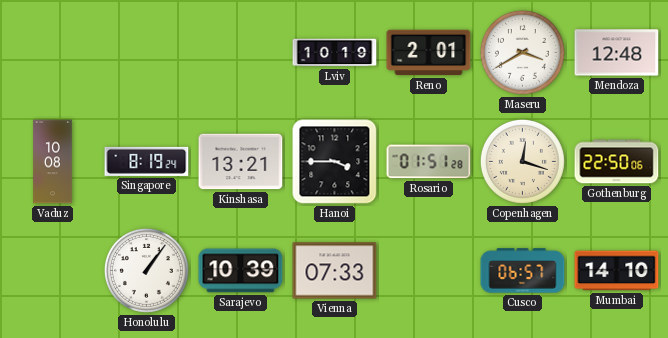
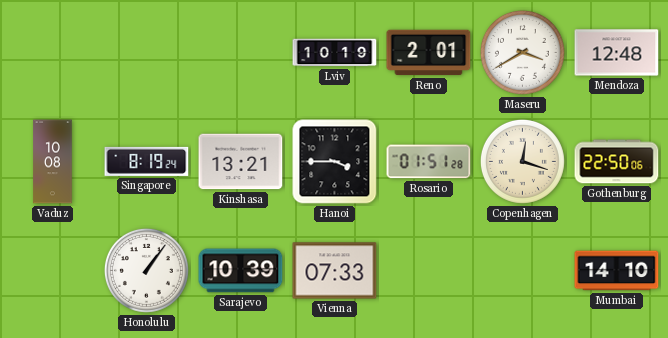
Cusco: 06:57 -> none
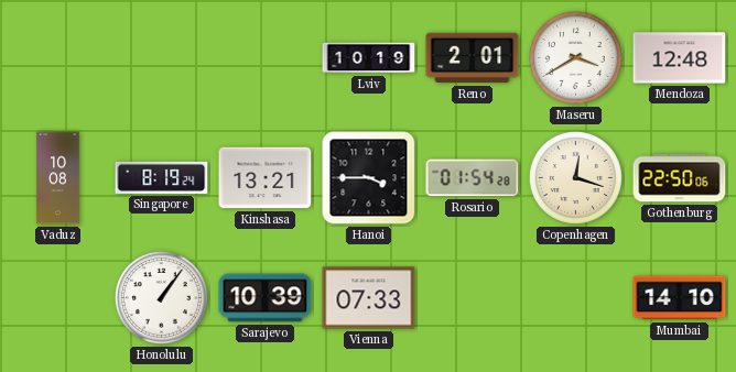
Rosario: 01:51 -> 01:54
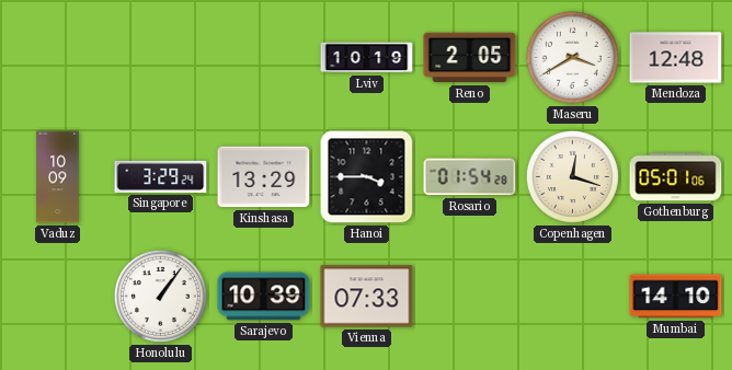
Reno: 2:01 -> 2:05
Vaduz: 10:08 -> 10:09
Singapore: 8:19 -> 3:29
Kinshasa: 13:21 -> 13:29
Gothenburg: 22:50 -> 05:01
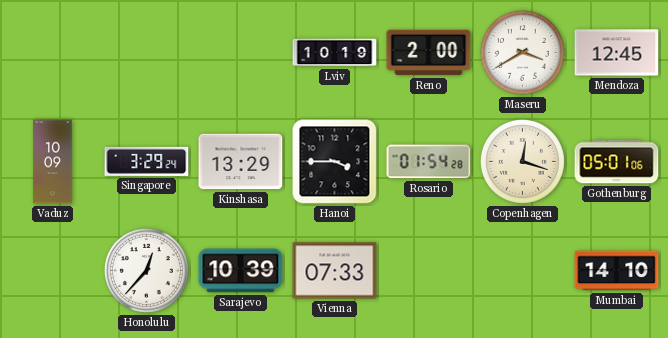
Reno: 2:05 -> 2:00
Mendoza: 12:48 -> 12:45
Honolulu: 1:06 -> 12:37
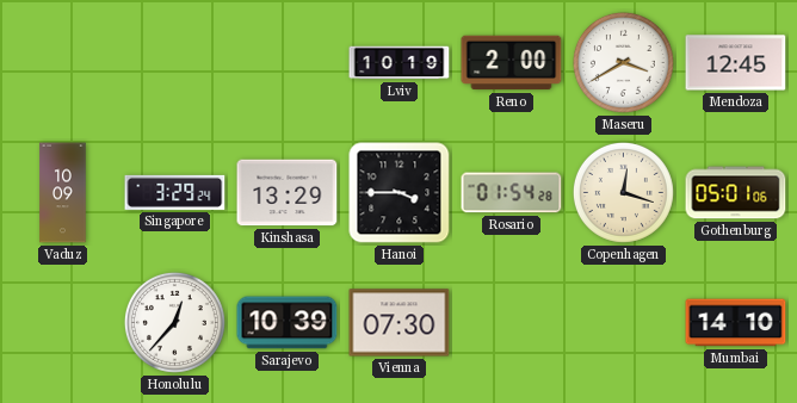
Vienna: 07:33 -> 07:30
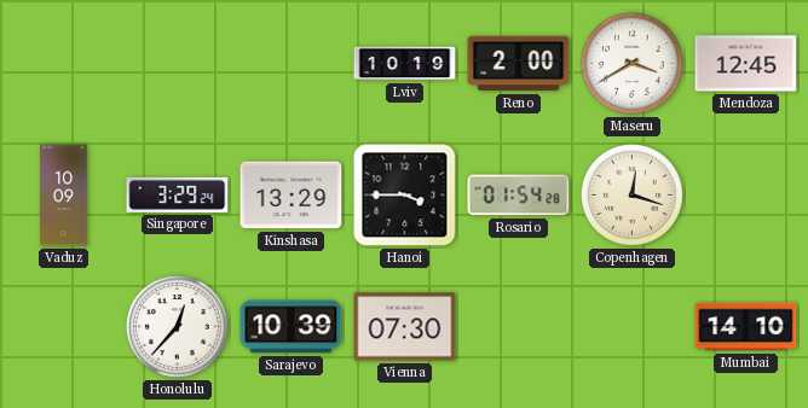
Gothenburg: 05:01 -> none
